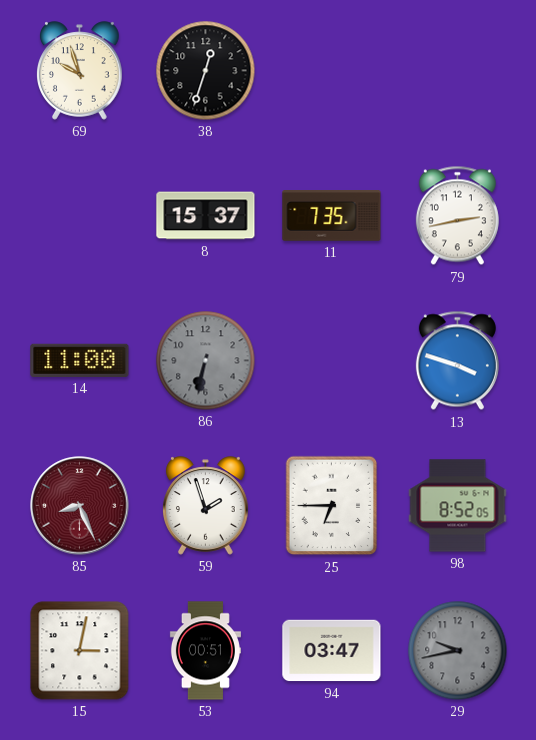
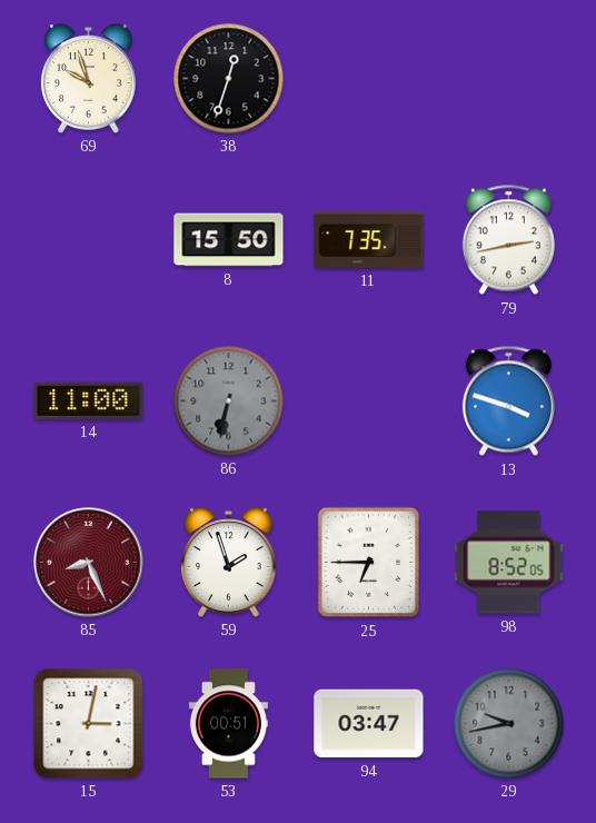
8: 15:37 -> 15:50
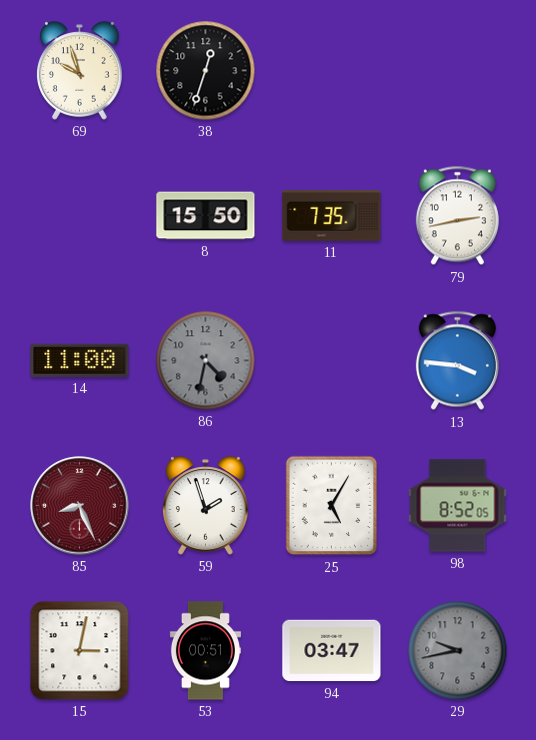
86: 6:32 -> 4:32
13: 3:48 -> 3:46
25: 6:45 -> 5:05
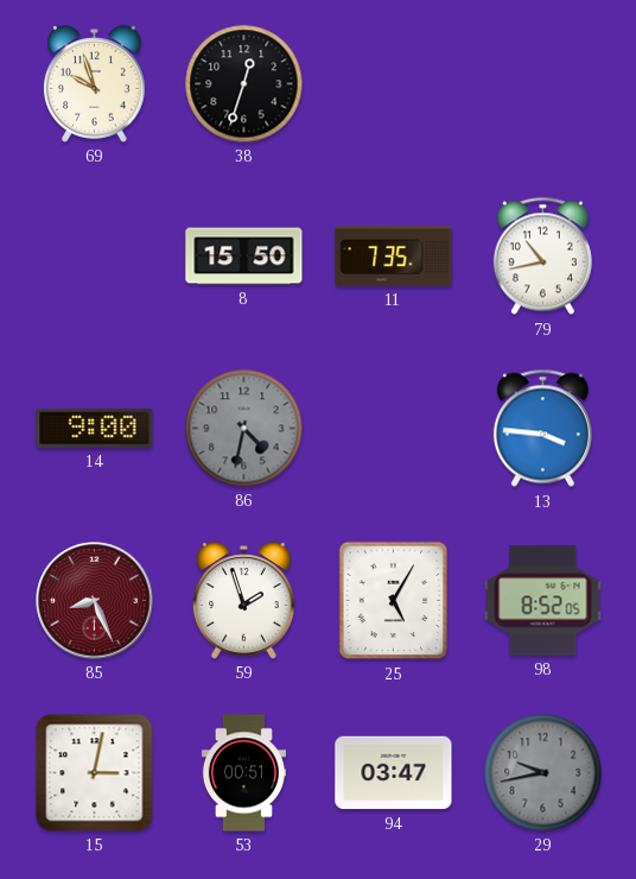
79: 2:43 -> 10:43
14: 11:00 -> 9:00
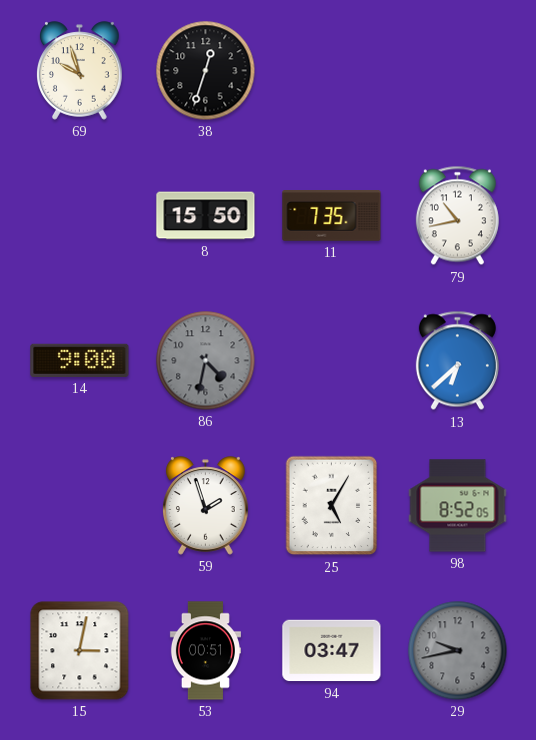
13: 3:46 -> 6:38
85: 8:26 -> none
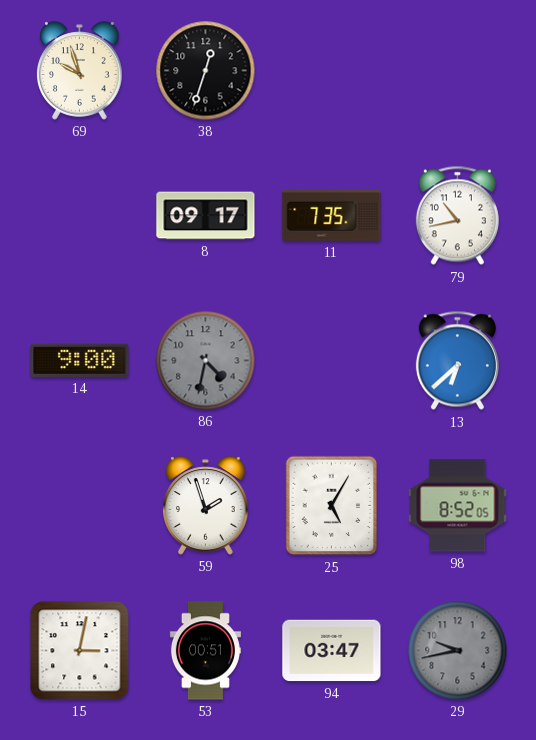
8: 15:50 -> 09:17
